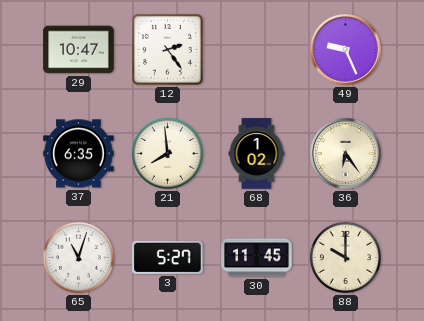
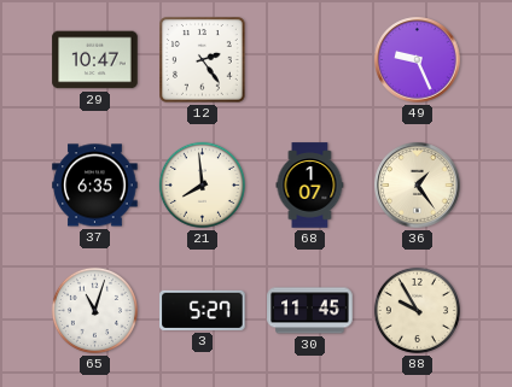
68: 1:02 -> 1:07
36: 6:24 -> 1:24
88: 10:00 -> 9:55
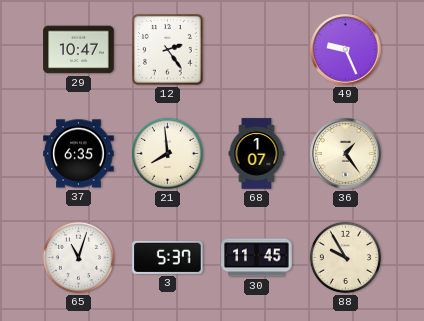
3: 5:27 -> 5:37
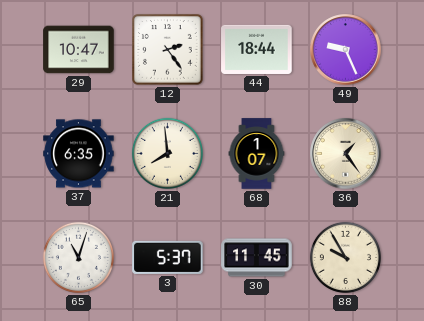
44: none -> 18:44
